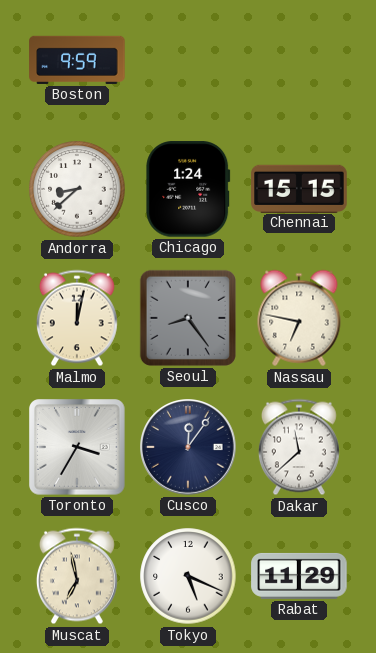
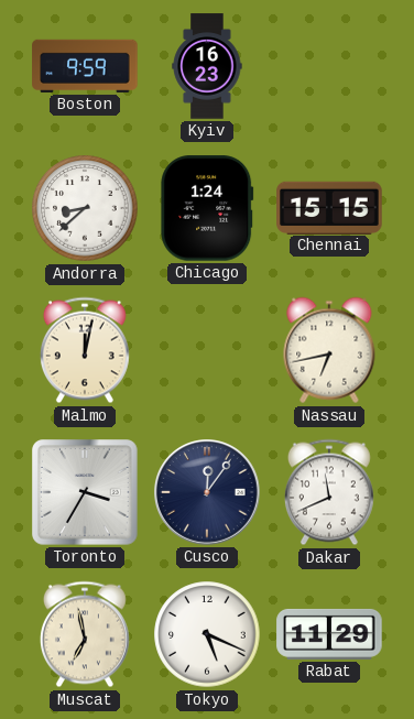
Kyiv: none -> 16:23
Seoul: 8:24 -> none
Nassau: 6:47 -> 6:43
Dakar: 11:38 -> 11:41
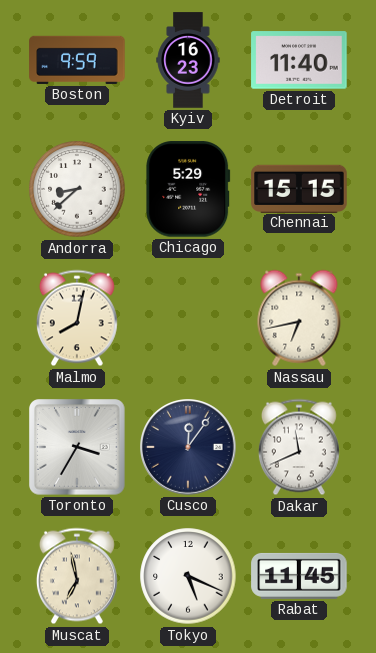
Detroit: none -> 11:40
Chicago: 1:24 -> 5:29
Malmo: 12:02 -> 8:02
Rabat: 11:29 -> 11:45
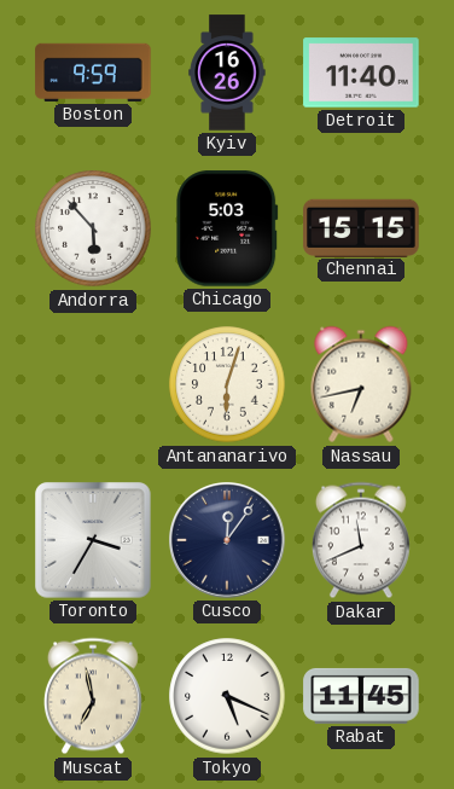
Kyiv: 16:23 -> 16:26
Andorra: 8:38 -> 5:53
Chicago: 5:29 -> 5:03
Malmo: 8:02 -> none
Antananarivo: none -> 6:03
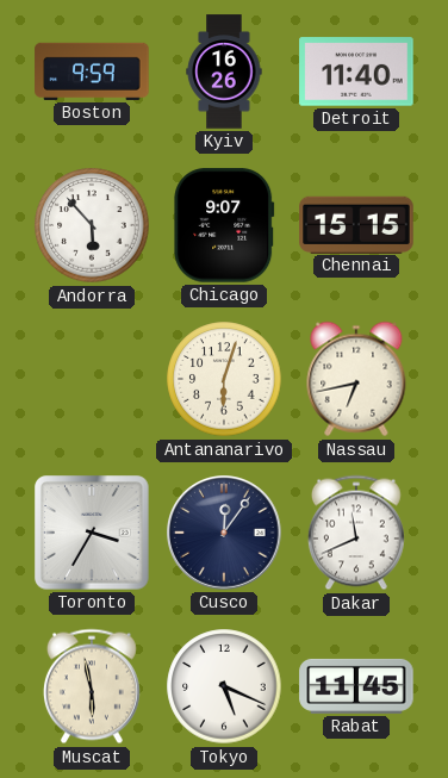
Chicago: 5:03 -> 9:07
Muscat: 6:58 -> 5:58
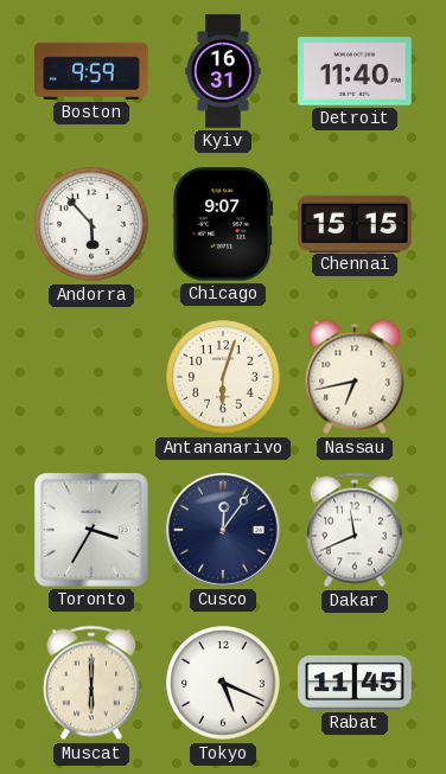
Kyiv: 16:26 -> 16:31
Muscat: 5:58 -> 6:00
